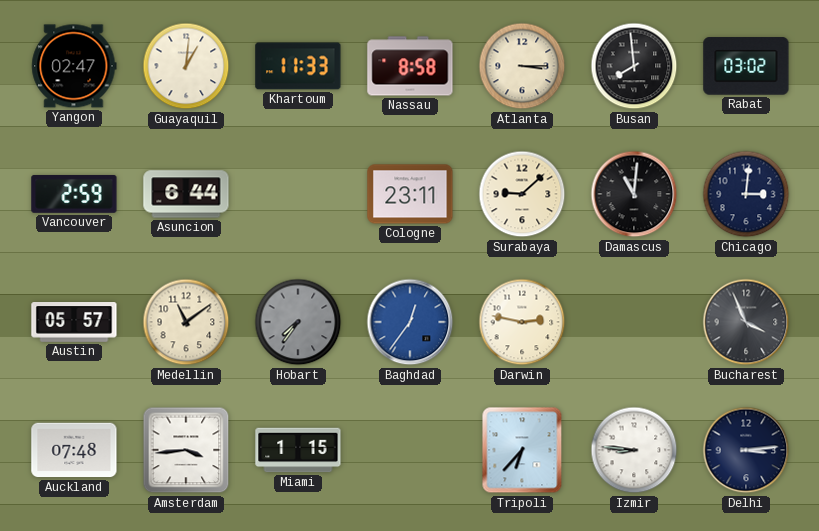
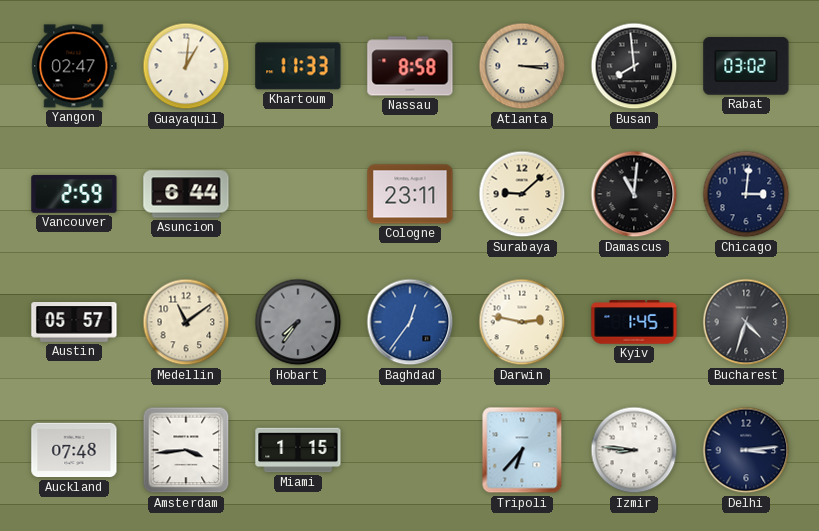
Kyiv: none -> 1:45
Bucharest: 3:56 -> 4:33
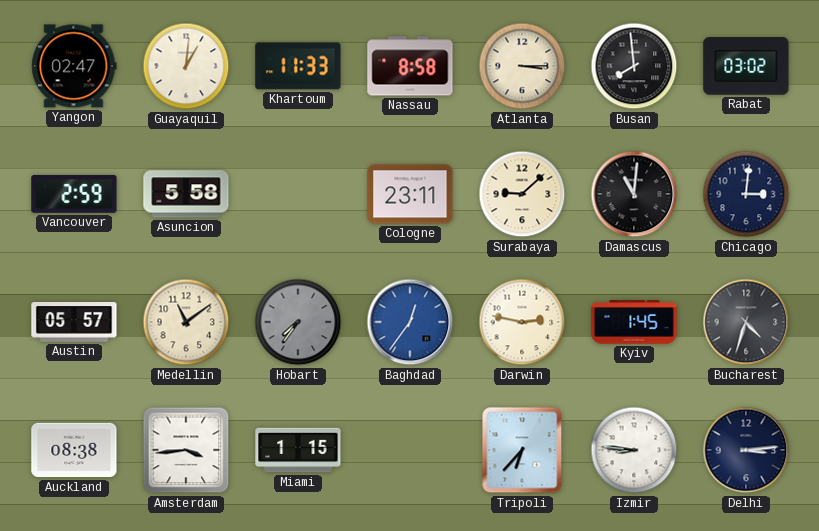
Asuncion: 6:44 -> 5:58
Auckland: 07:48 -> 08:38
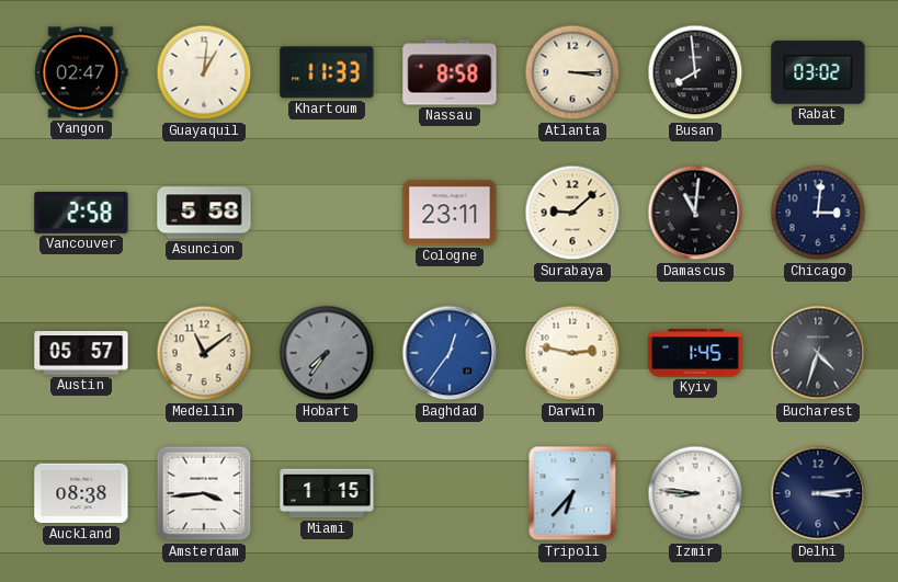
Vancouver: 2:59 -> 2:58
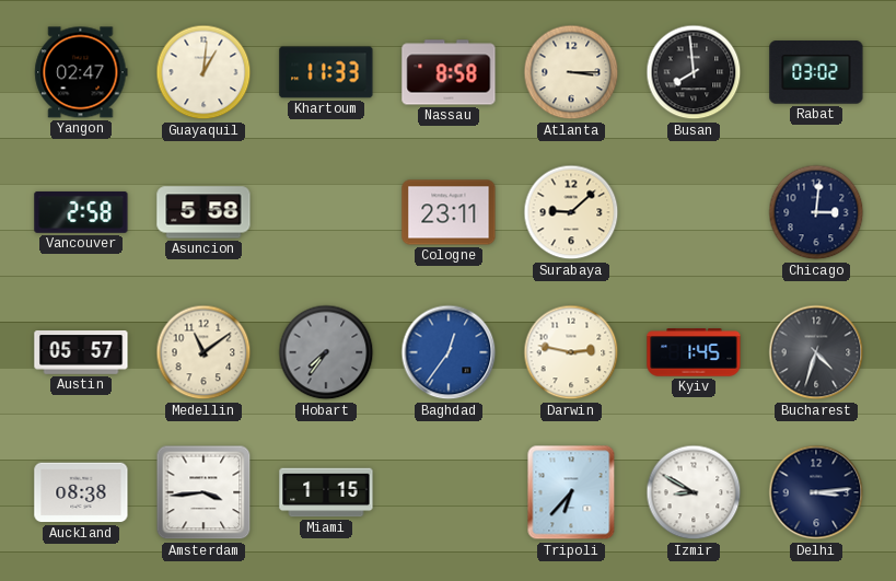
Damascus: 11:01 -> none
Izmir: 8:46 -> 8:50
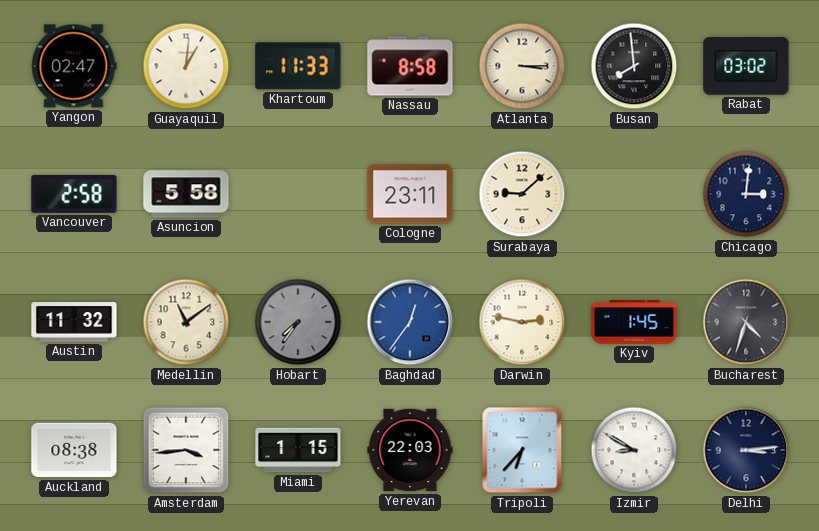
Austin: 05:57 -> 11:32
Yerevan: none -> 22:03
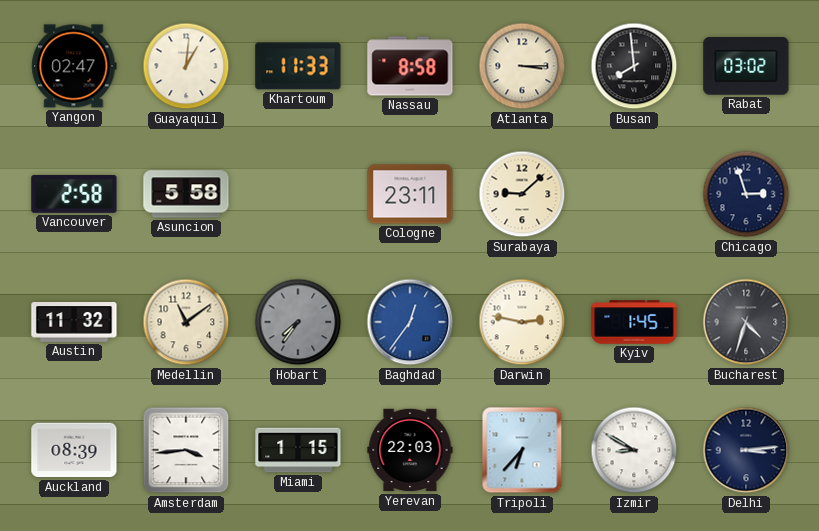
Chicago: 3:01 -> 2:57
Auckland: 08:38 -> 08:39
